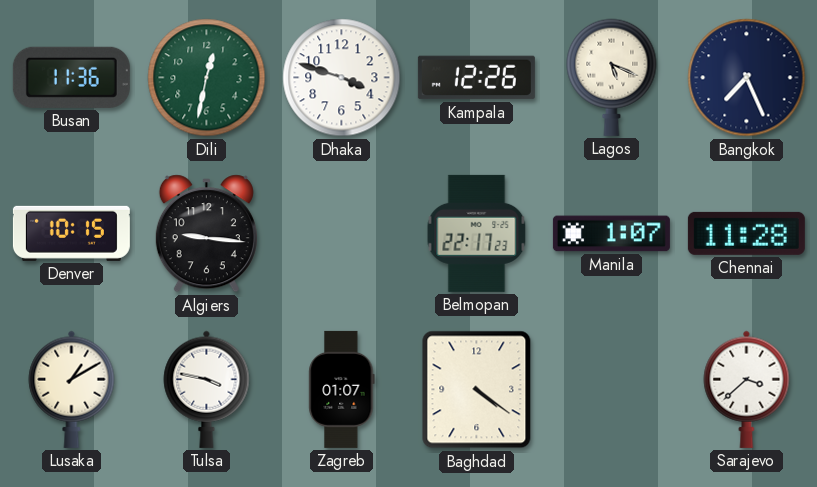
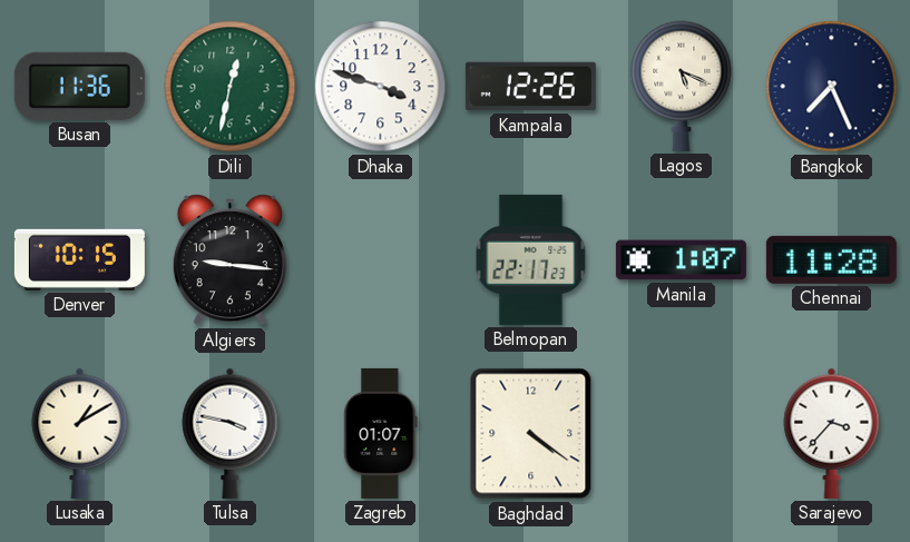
Sarajevo: 3:38 -> 3:37
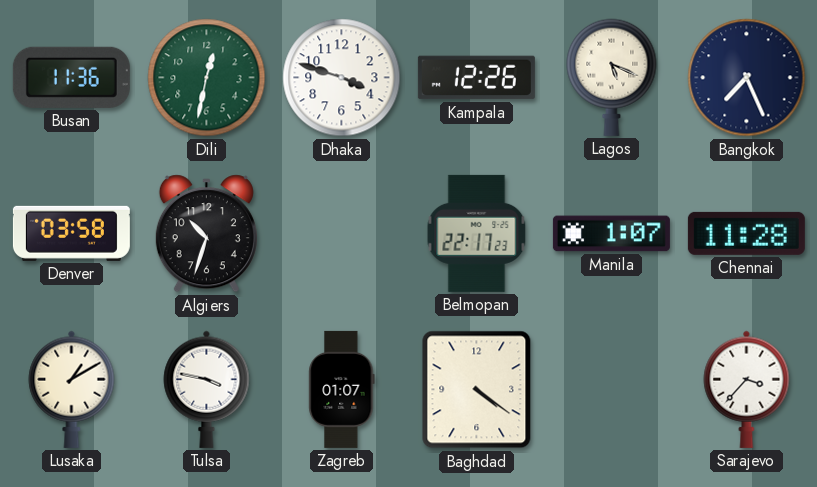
Denver: 10:15 -> 03:58
Algiers: 9:16 -> 10:33
